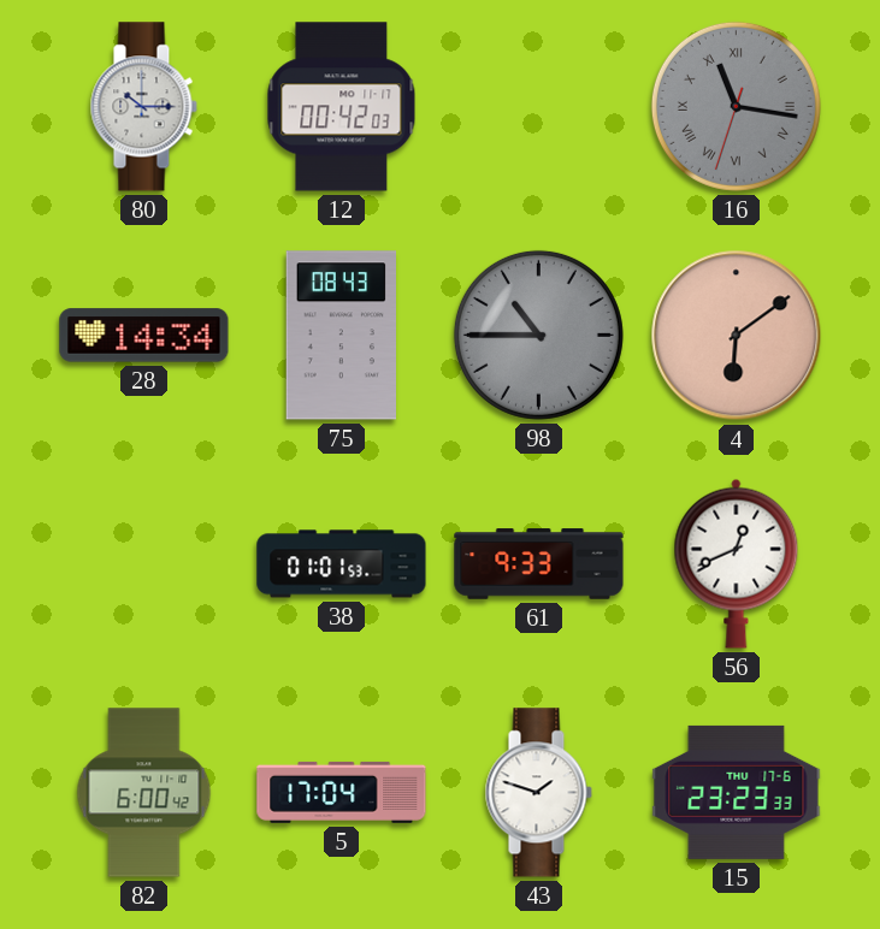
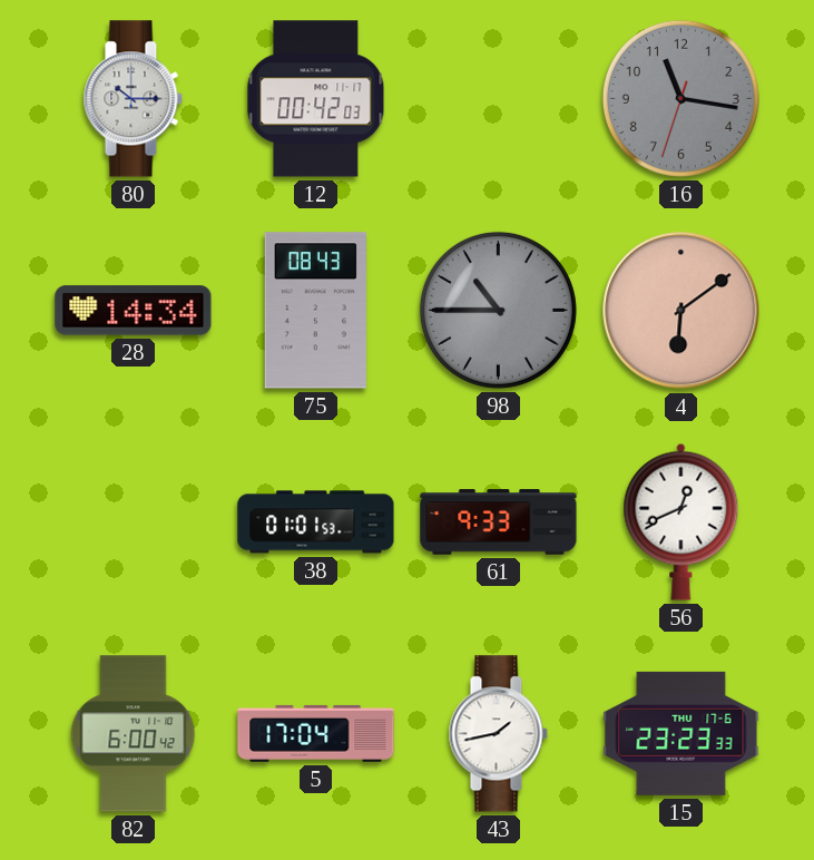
16 numerals: Roman -> Arabic
43: 1:48 -> 1:43
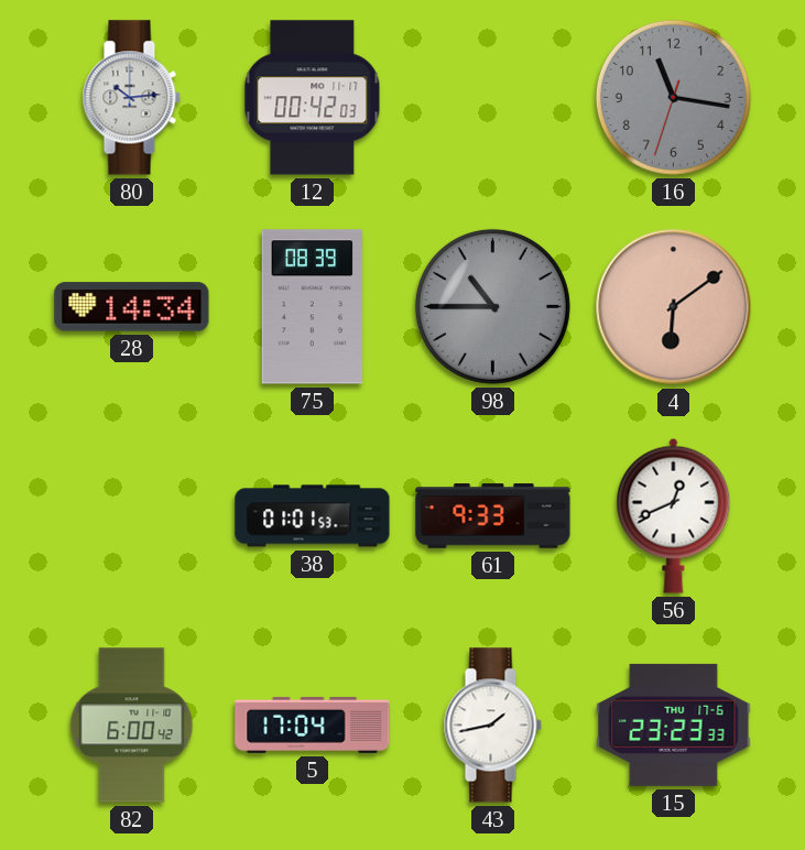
80: 10:15 -> 10:14
75: 08:43 -> 08:39
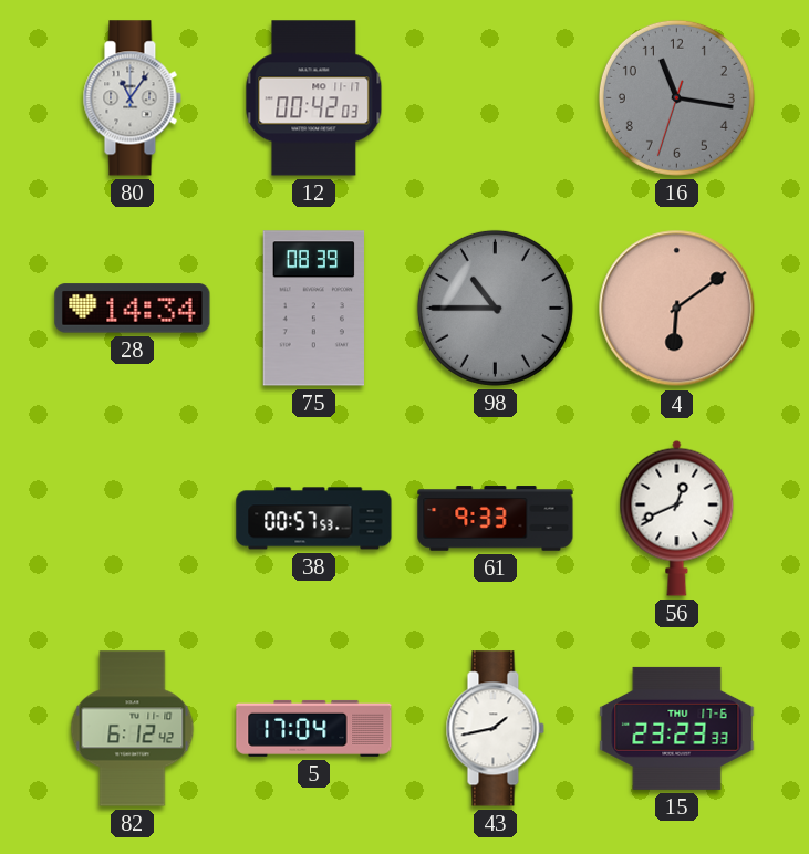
80: 10:14 -> 11:06
38: 01:01 -> 00:57
82: 6:00 -> 6:12
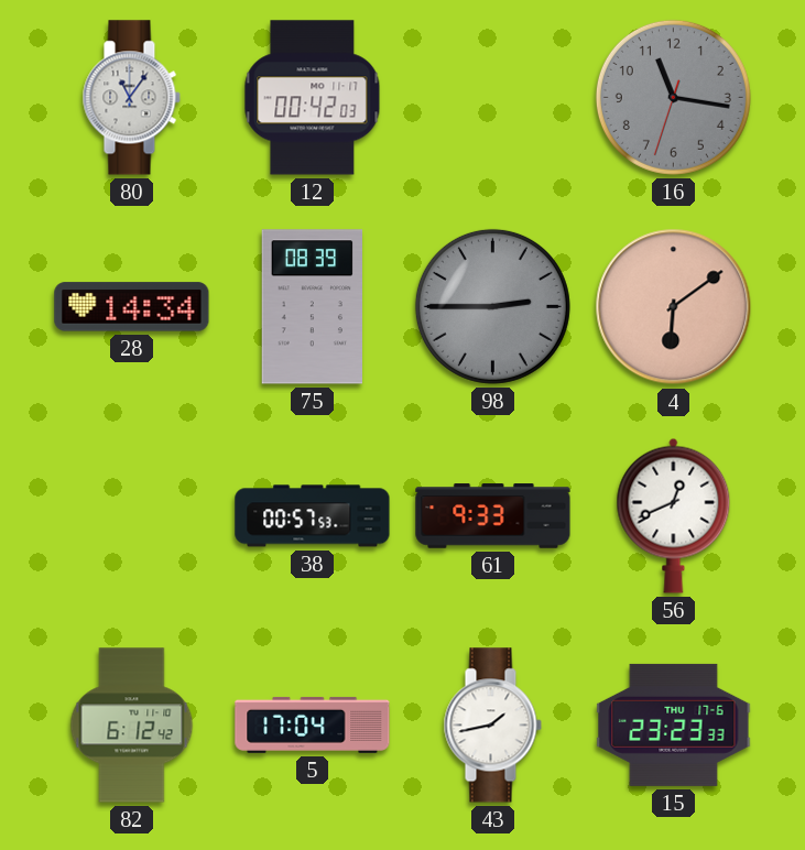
98: 10:45 -> 2:45
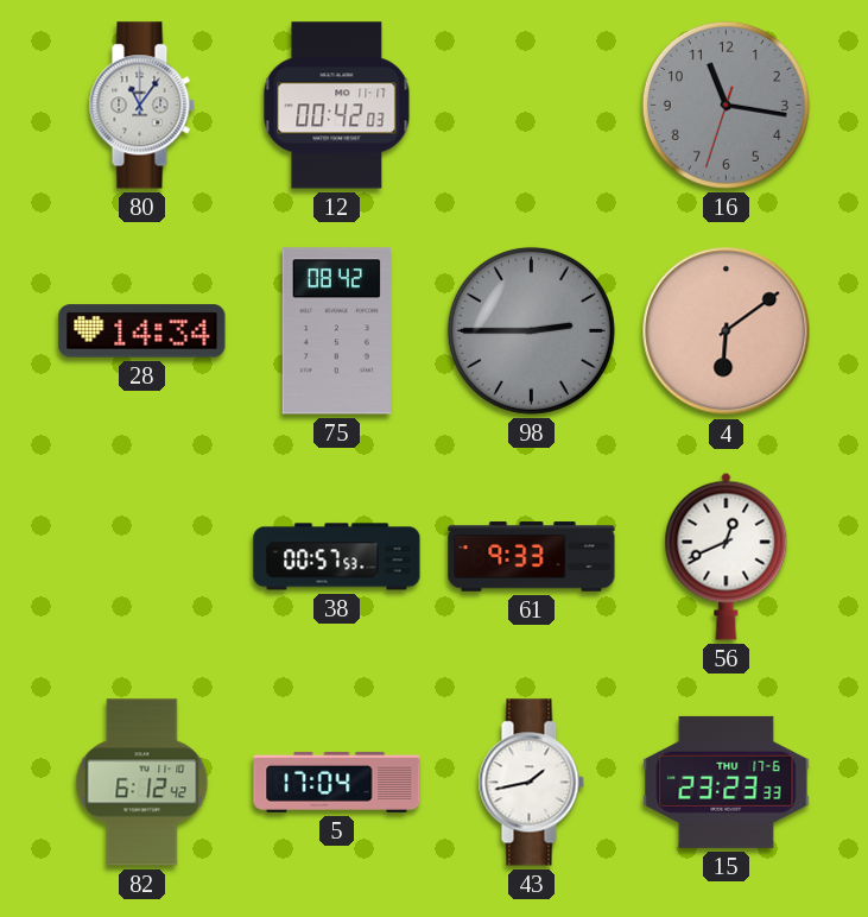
75: 08:39 -> 08:42
